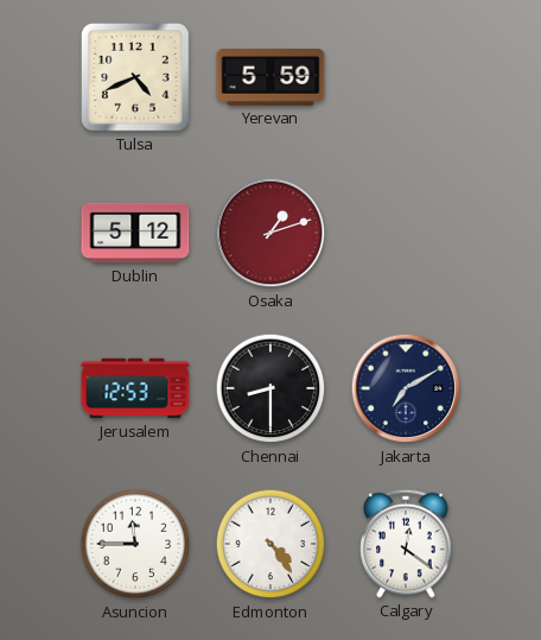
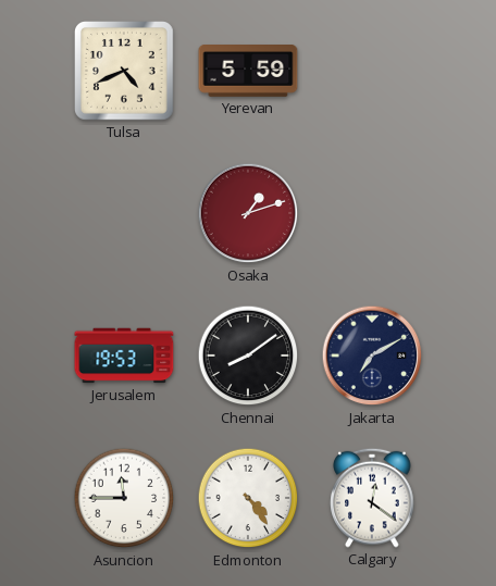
Dublin: 5:12 -> none
Jerusalem: 12:53 -> 19:53
Chennai: 8:30 -> 8:09
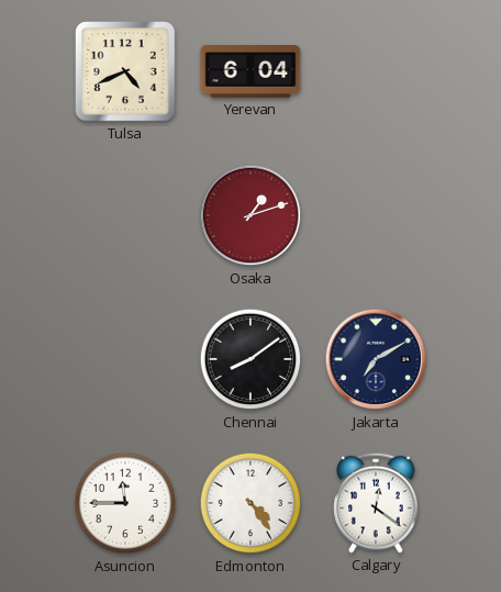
Yerevan: 5:59 -> 6:04
Jerusalem: 19:53 -> none
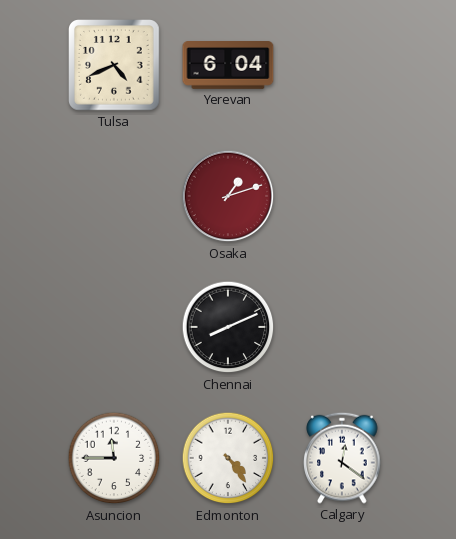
Chennai: 8:09 -> 8:11
Jakarta: 7:10 -> none
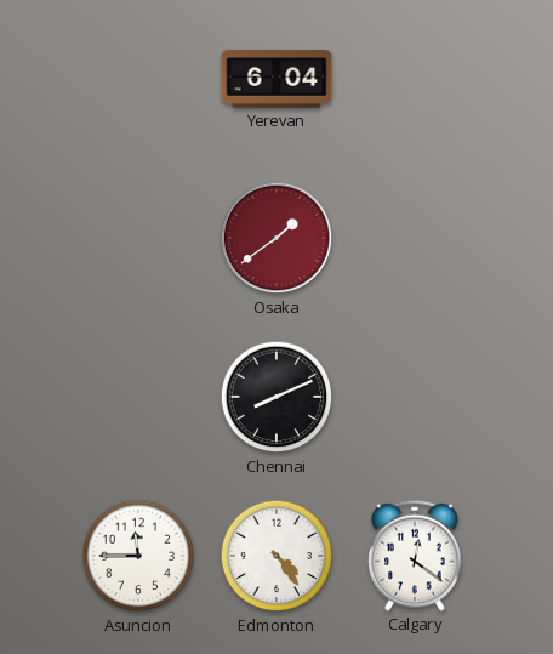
Tulsa: 4:41 -> none
Osaka: 1:12 -> 1:39
